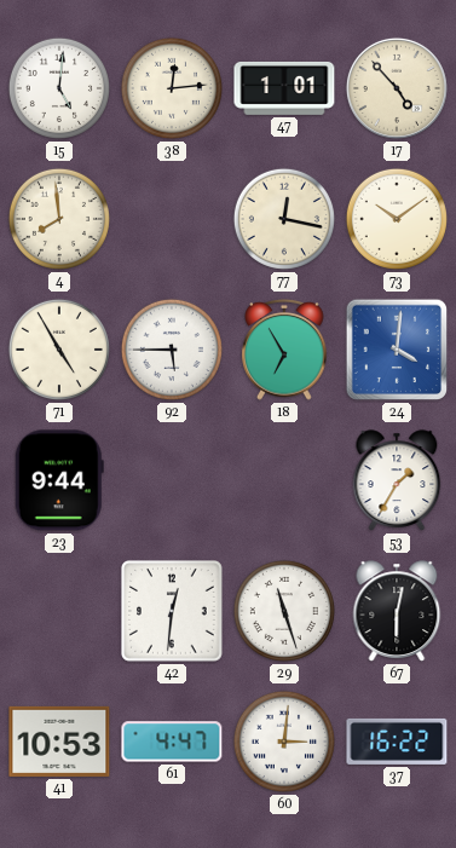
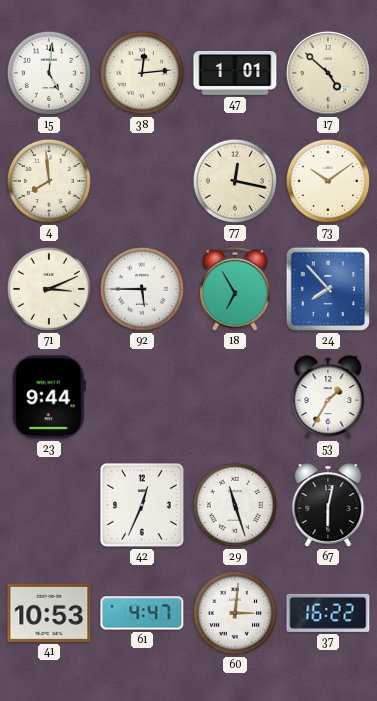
17: 4:53 -> 4:52
71: 4:55 -> 3:11
24: 4:01 -> 7:53
42: 12:31 -> 12:34
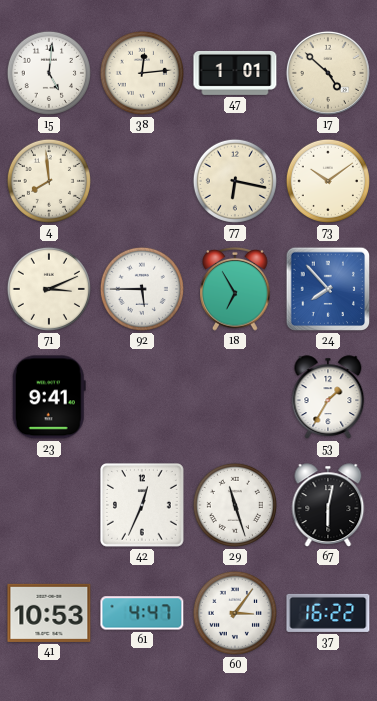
77: 12:17 -> 6:17
23: 9:44 -> 9:41
60: 3:01 -> 3:06
